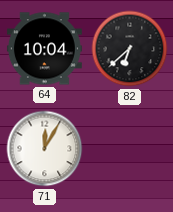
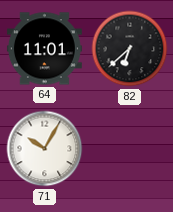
64: 10:04 -> 11:01
71: 12:05 -> 10:05
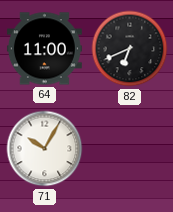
64: 11:01 -> 11:00
82: 6:38 -> 6:41
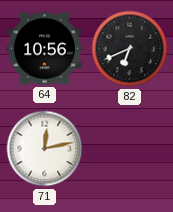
64: 11:00 -> 10:56
71: 10:05 -> 12:13
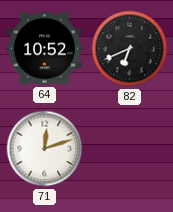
64: 10:56 -> 10:52
71: 12:13 -> 12:12
